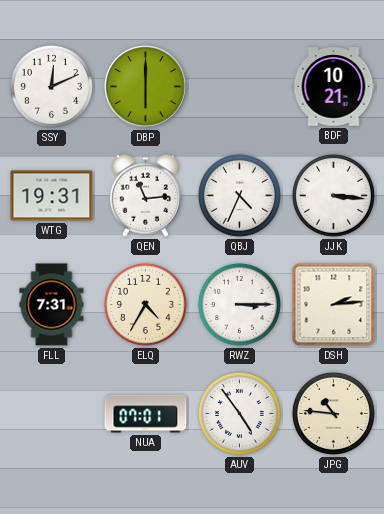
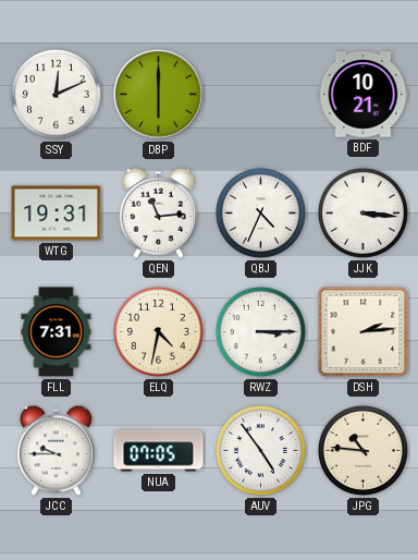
ELQ: 4:35 -> 4:32
JCC: none -> 9:45
NUA: 07:01 -> 07:05
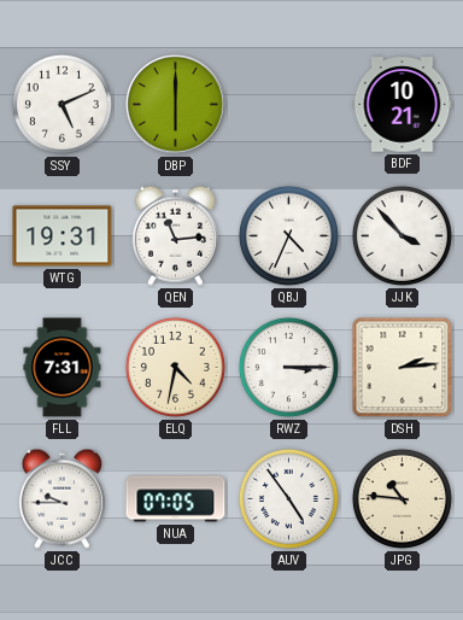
SSY: 12:11 -> 5:11
JJK: 3:16 -> 3:53
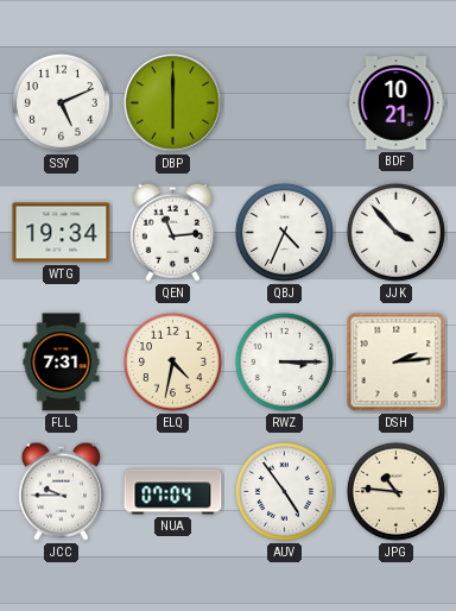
WTG: 19:31 -> 19:34
NUA: 07:05 -> 07:04
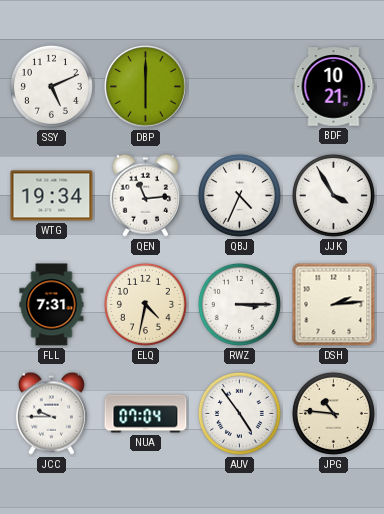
JJK: 3:53 -> 3:55
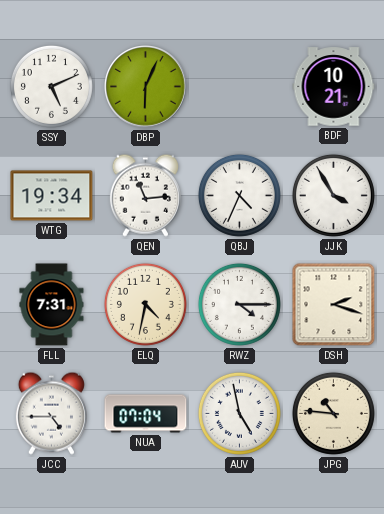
DBP: 6:00 -> 6:04
RWZ: 3:15 -> 4:15
DSH: 2:14 -> 2:18
JCC: 9:45 -> 4:45
AUV: 4:54 -> 4:58
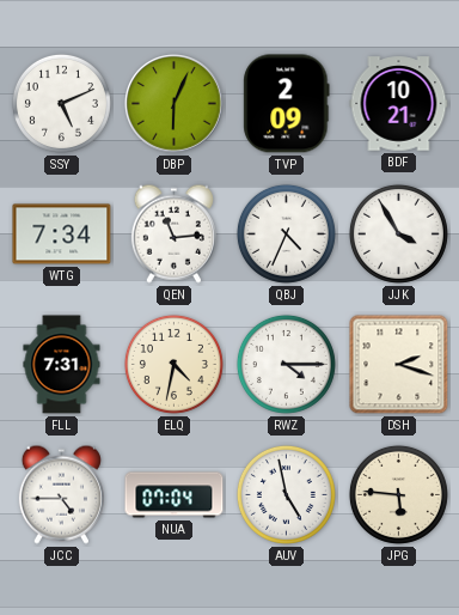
TVP: none -> 2:09
WTG: 19:34 -> 7:34
JPG: 10:46 -> 5:46
